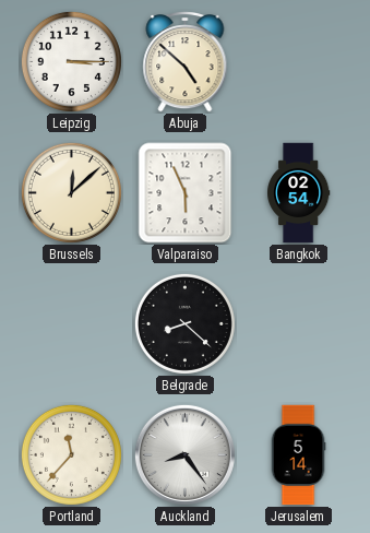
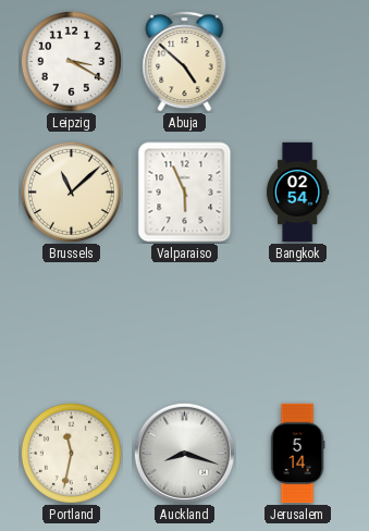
Leipzig: 3:15 -> 3:20
Brussels: 12:08 -> 11:08
Belgrade: 8:22 -> none
Portland: 11:37 -> 11:32
Auckland: 8:24 -> 8:18
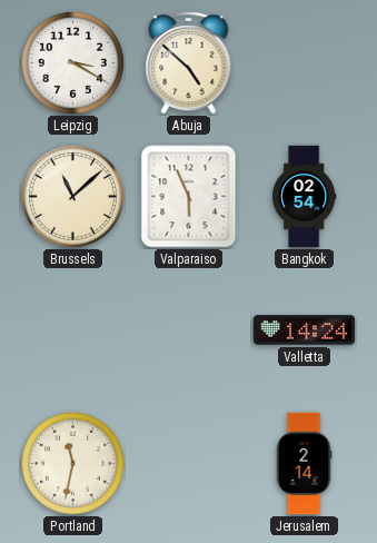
Valletta: none -> 14:24
Auckland: 8:18 -> none
Jerusalem: 5:14 -> 2:14
